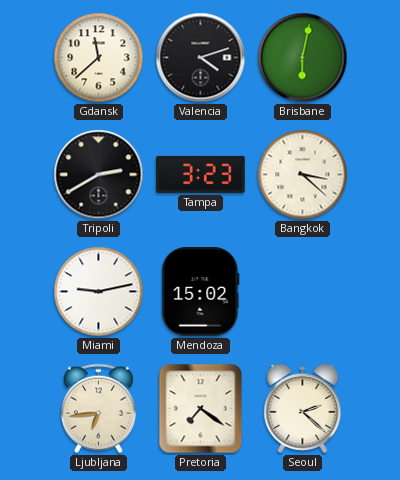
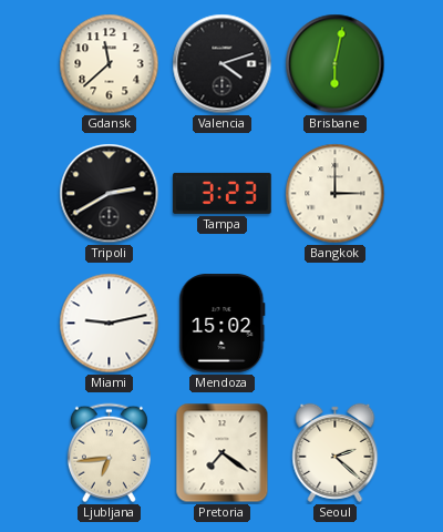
Bangkok: 3:22 -> 3:00
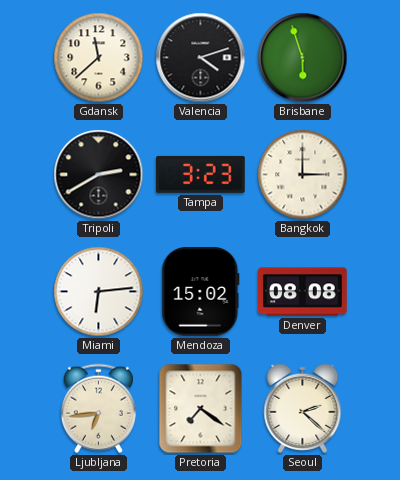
Brisbane: 6:02 -> 5:57
Miami: 9:13 -> 6:14
Denver: none -> 08:08
